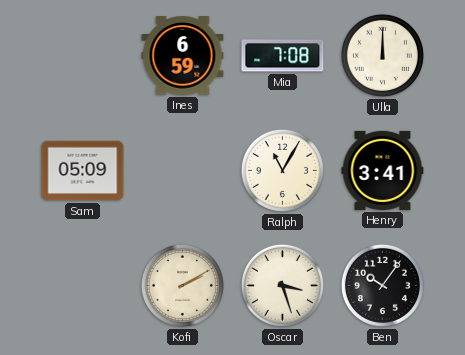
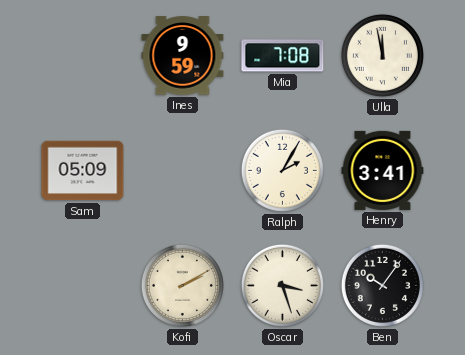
Ines: 6:59 -> 9:59
Ulla: 12:00 -> 11:58
Ralph: 11:05 -> 2:05
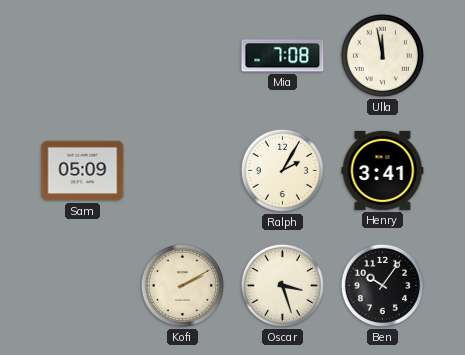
Ines: 9:59 -> none
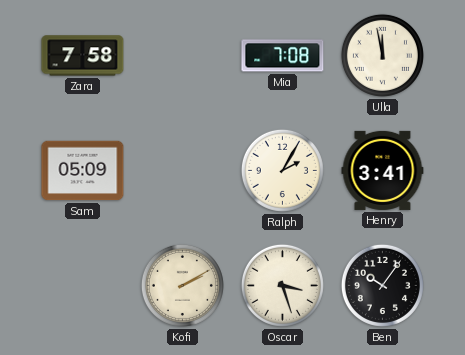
Zara: none -> 7:58
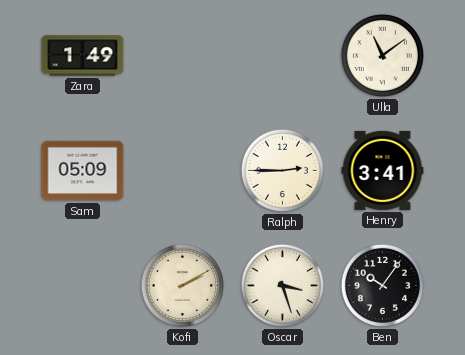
Zara: 7:58 -> 1:49
Mia: 7:08 -> none
Ulla: 11:58 -> 11:09
Ralph: 2:05 -> 2:45
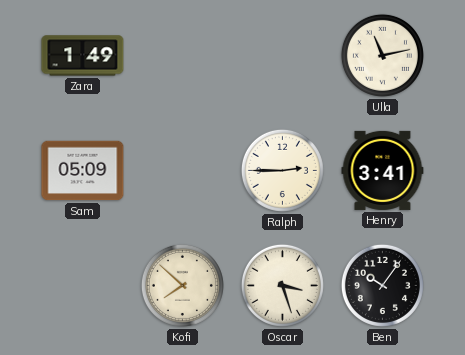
Ulla: 11:09 -> 11:13
Kofi: 2:10 -> 7:52
